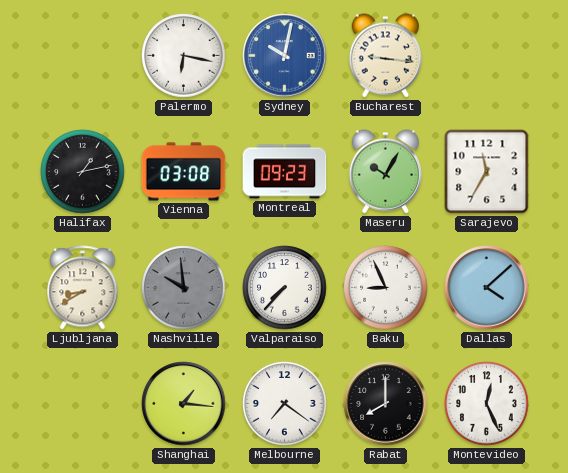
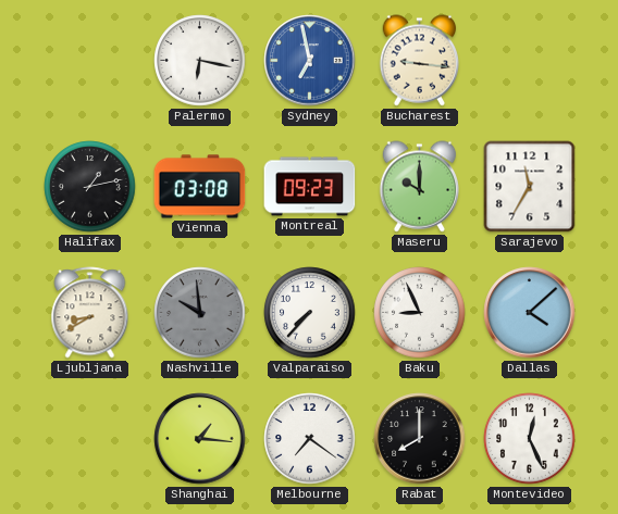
Sydney: 10:02 -> 6:58
Maseru: 10:05 -> 10:00
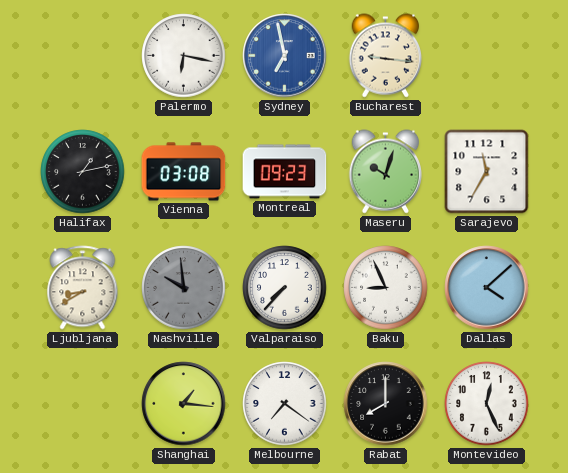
Maseru: 10:00 -> 10:03
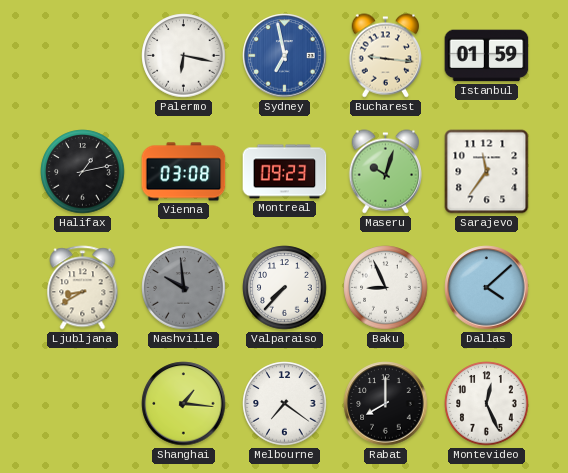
Istanbul: none -> 01:59
Sarajevo: 11:35 -> 11:36
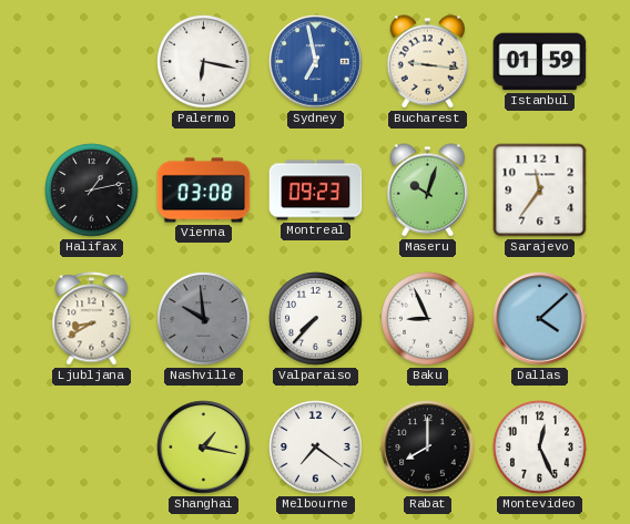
Shanghai: 1:16 -> 1:17
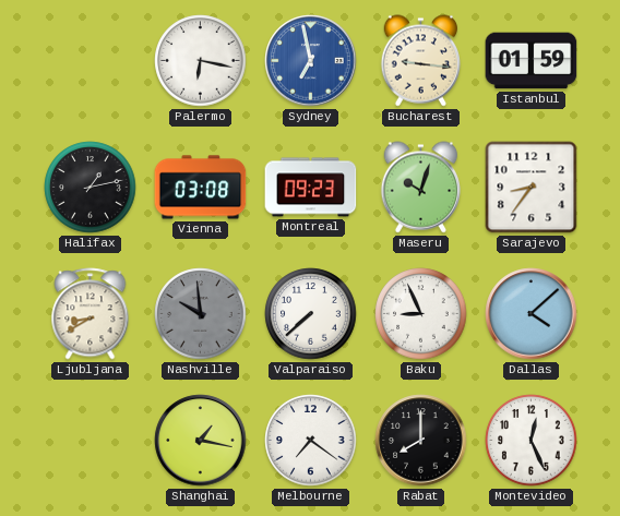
Sarajevo: 11:36 -> 8:36
Valparaiso: 7:37 -> 7:38
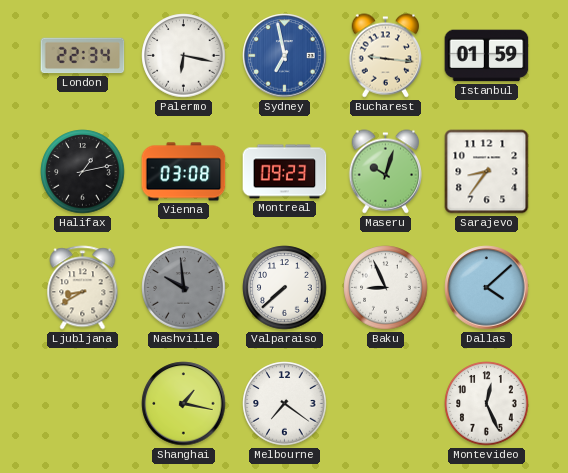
London: none -> 22:34
Rabat: 8:00 -> none
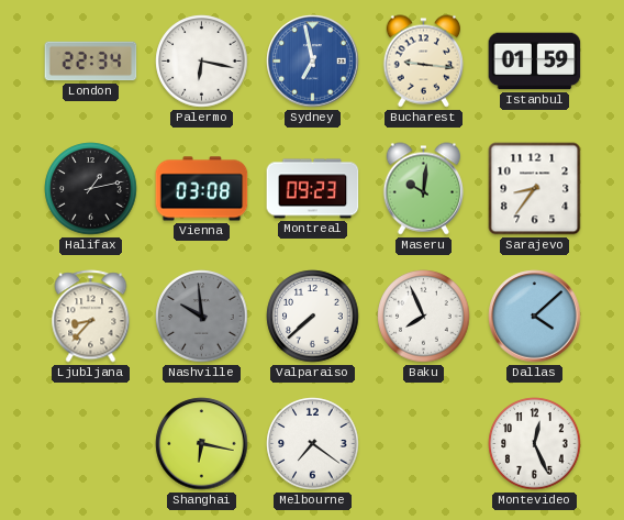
Maseru: 10:03 -> 10:01
Ljubljana: 8:40 -> 8:37
Baku: 8:56 -> 7:56
Shanghai: 1:17 -> 6:17
